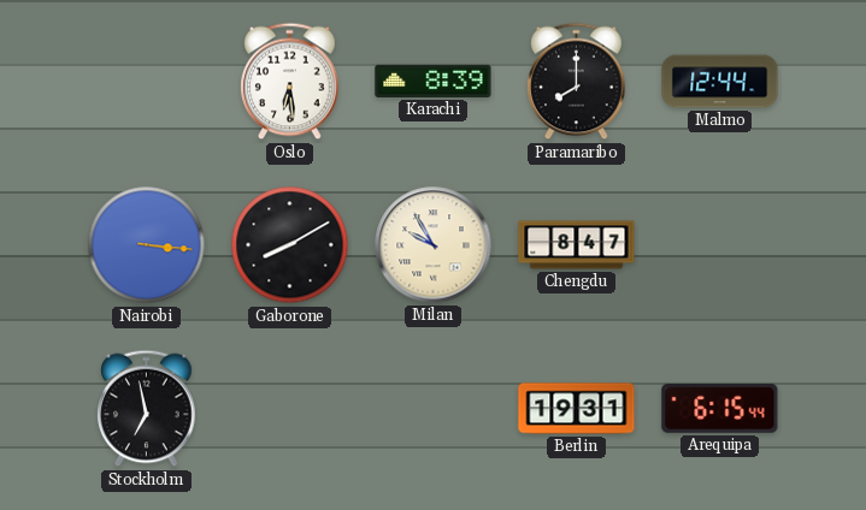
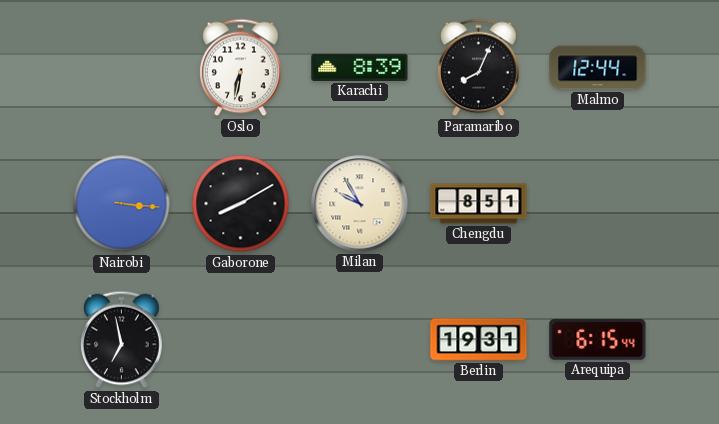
Oslo: 6:29 -> 6:32
Paramaribo: 8:00 -> 8:04
Chengdu: 8:47 -> 8:51
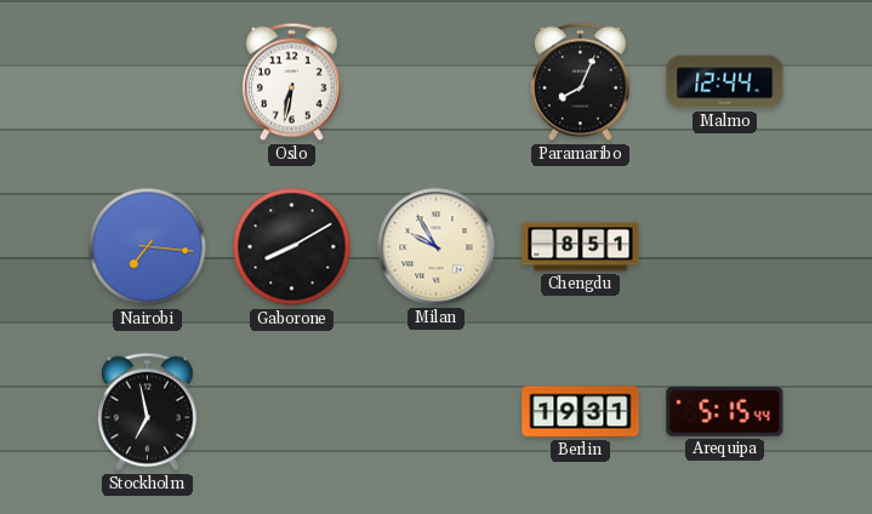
Karachi: 8:39 -> none
Nairobi: 3:16 -> 7:16
Arequipa: 6:15 -> 5:15
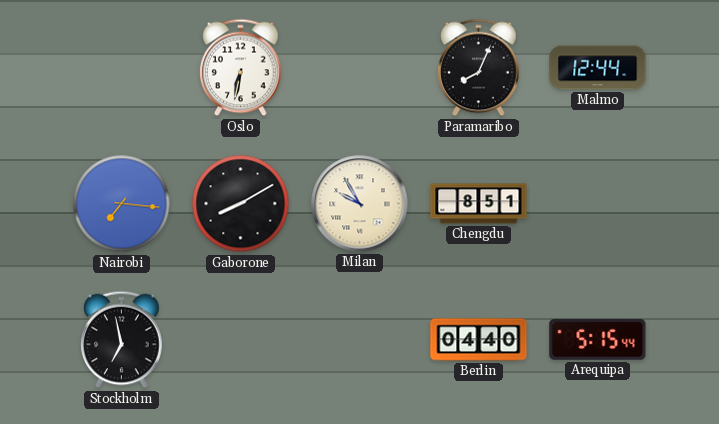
Berlin: 19:31 -> 04:40
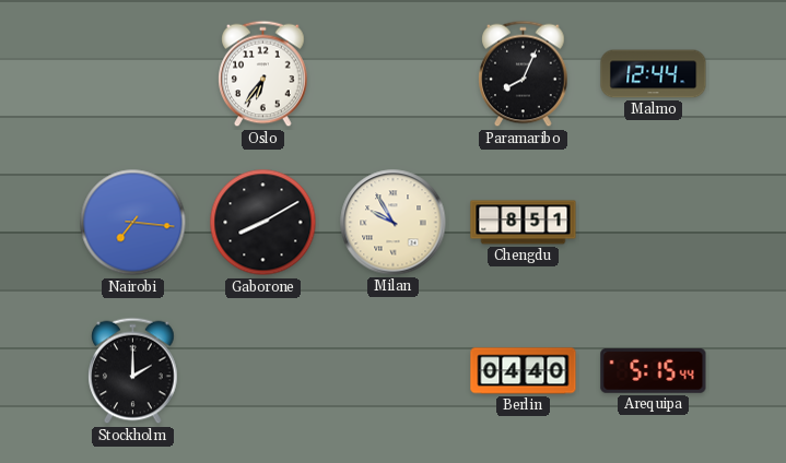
Oslo: 6:32 -> 6:36
Stockholm: 6:58 -> 2:00
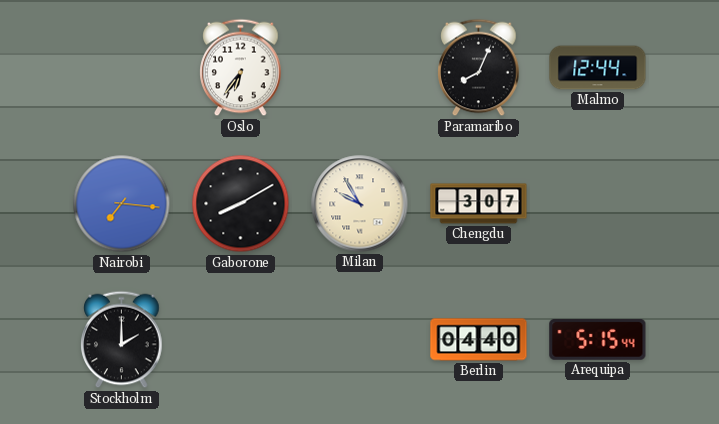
Chengdu: 8:51 -> 3:07
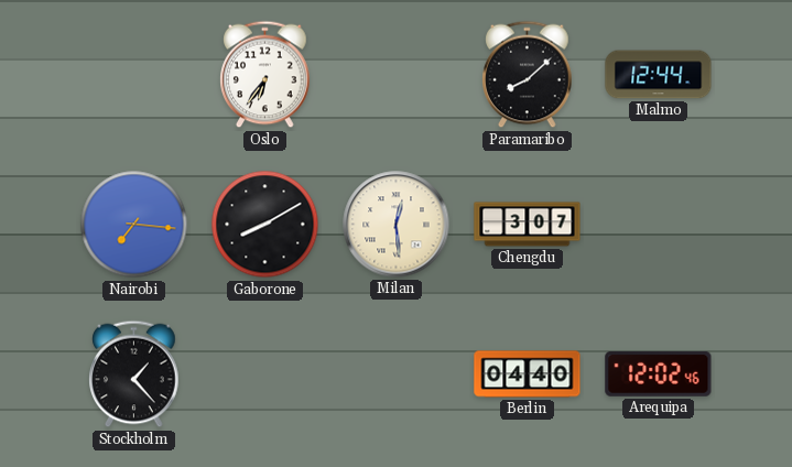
Paramaribo: 8:04 -> 8:08
Milan: 9:55 -> 12:29
Stockholm: 2:00 -> 1:23
Arequipa: 5:15 -> 12:02
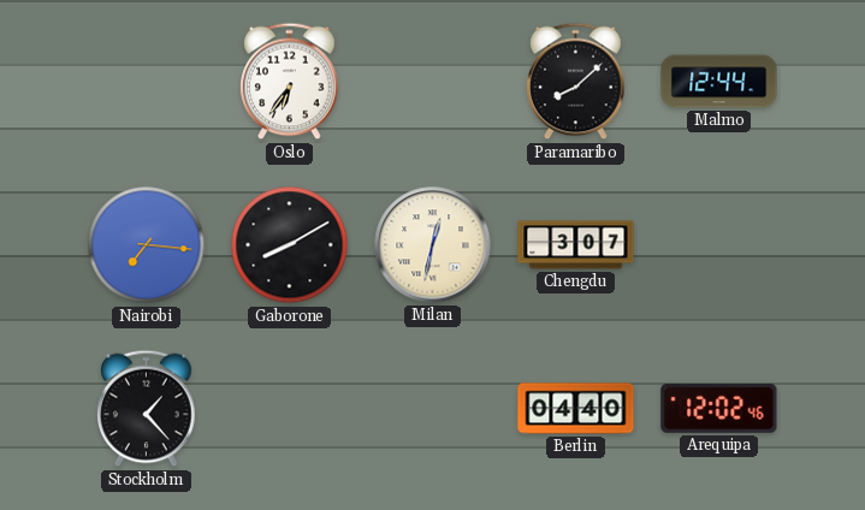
Milan: 12:29 -> 12:32
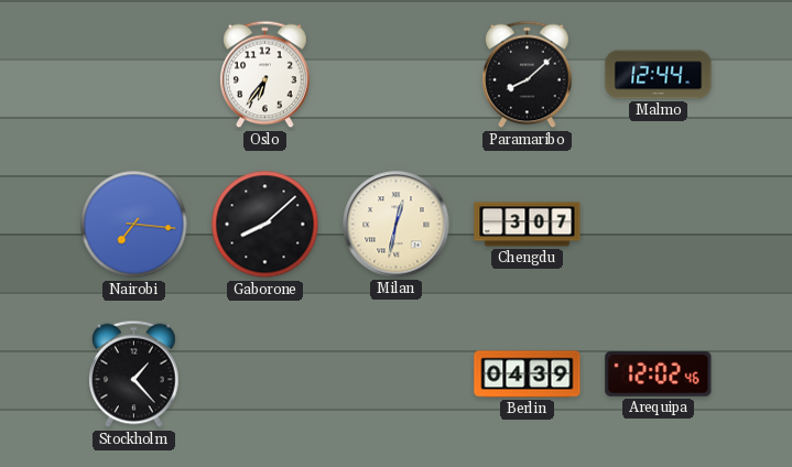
Gaborone: 8:10 -> 8:08
Berlin: 04:40 -> 04:39
